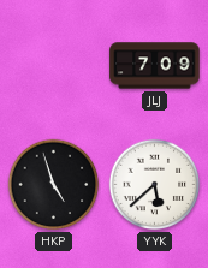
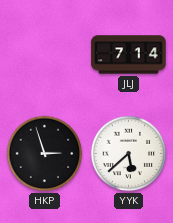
JLJ: 7:09 -> 7:14
HKP: 4:57 -> 2:57
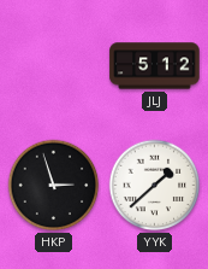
JLJ: 7:14 -> 5:12
YYK: 5:38 -> 1:38
